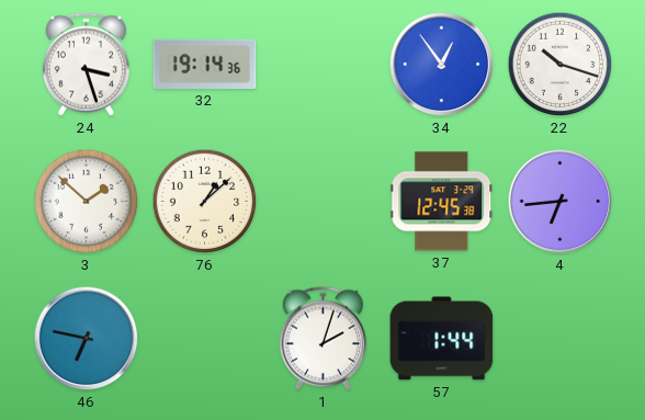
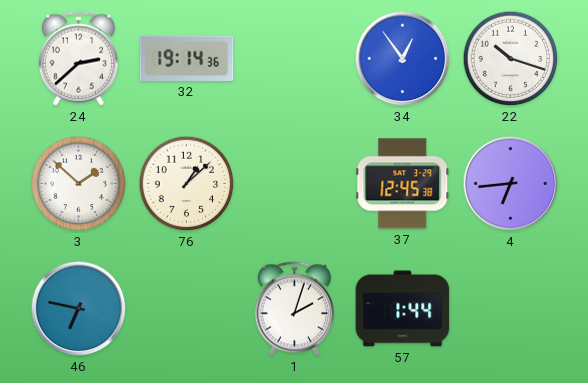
24: 3:27 -> 2:38
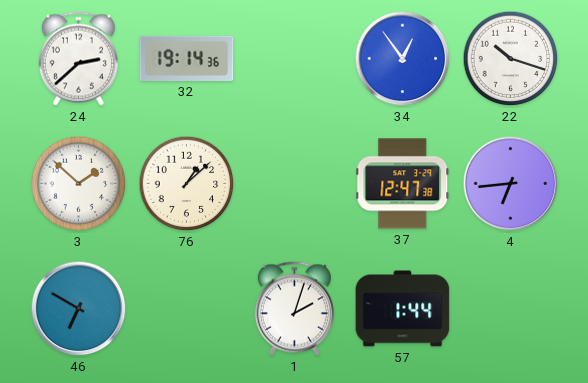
37: 12:45 -> 12:47
46: 6:47 -> 6:50
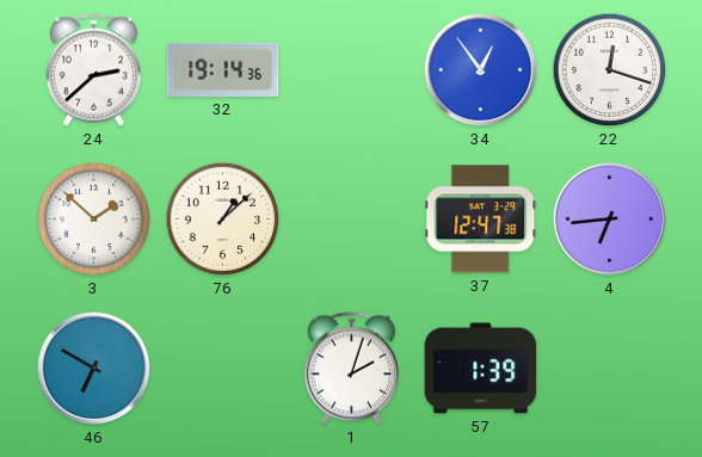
22: 10:18 -> 12:18
57: 1:44 -> 1:39
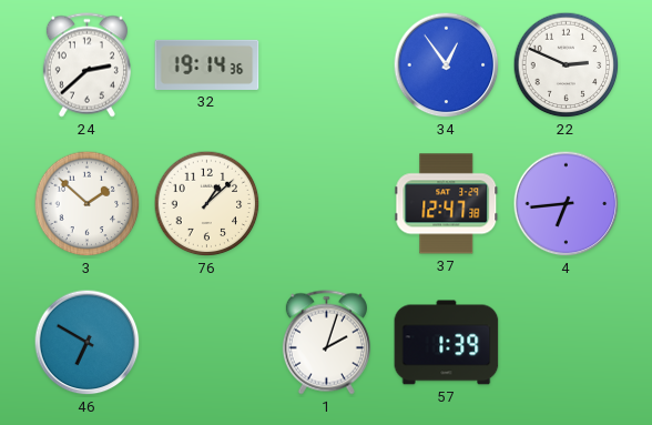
22: 12:18 -> 2:49
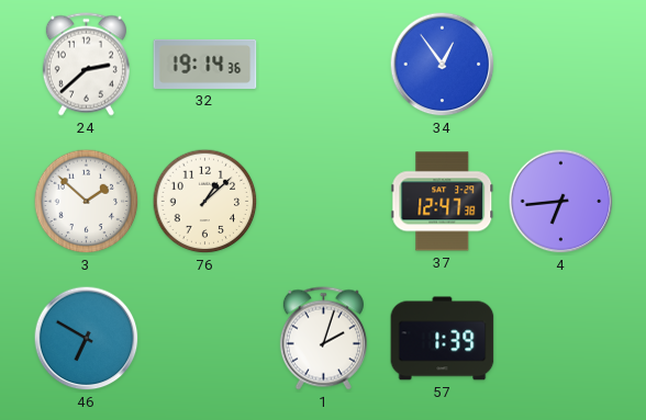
22: 2:49 -> none
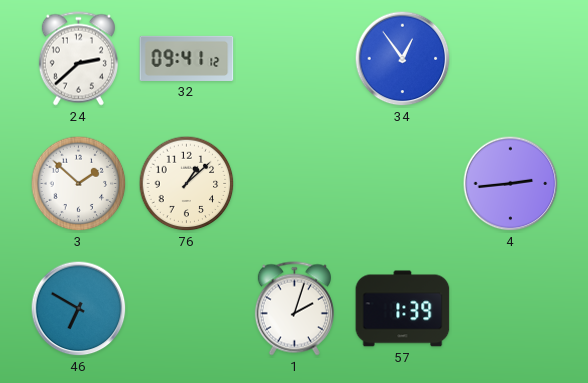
32: 19:14 -> 09:41
37: 12:47 -> none
4: 6:44 -> 2:44
